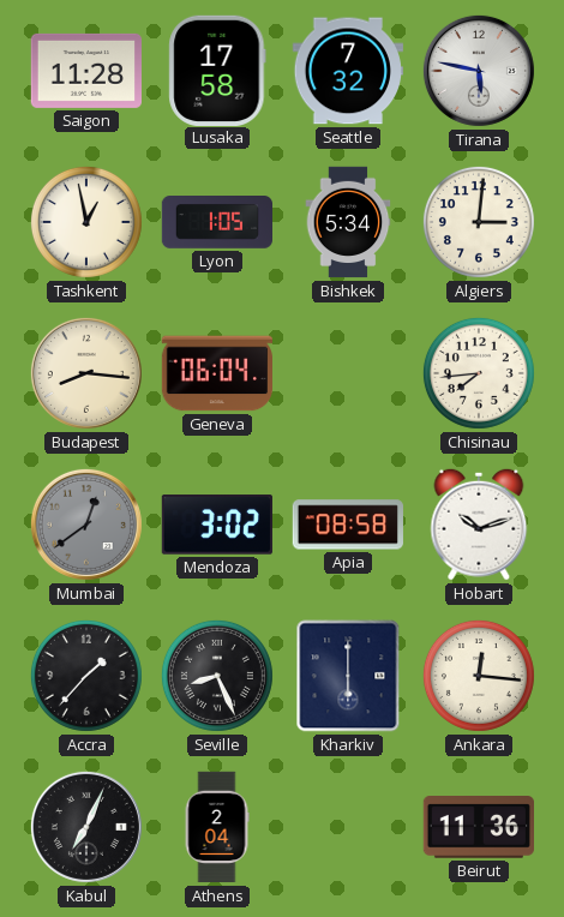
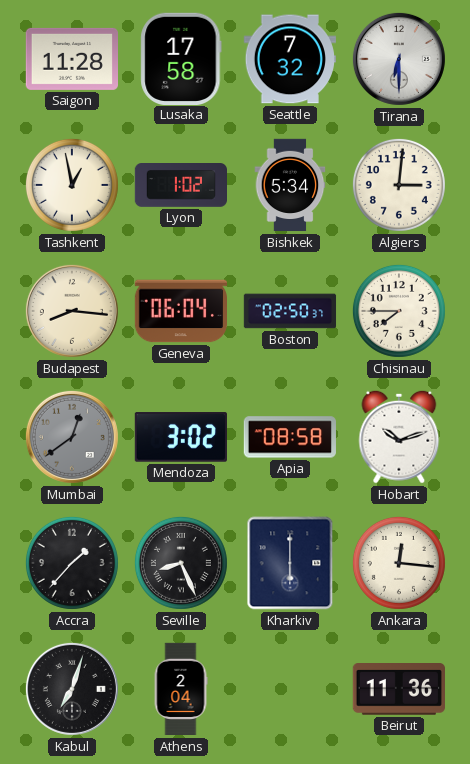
Tirana: 5:47 -> 6:30
Lyon: 1:05 -> 1:02
Boston: none -> 02:50
Chisinau: 7:44 -> 7:45
Kabul: 7:04 -> 7:03
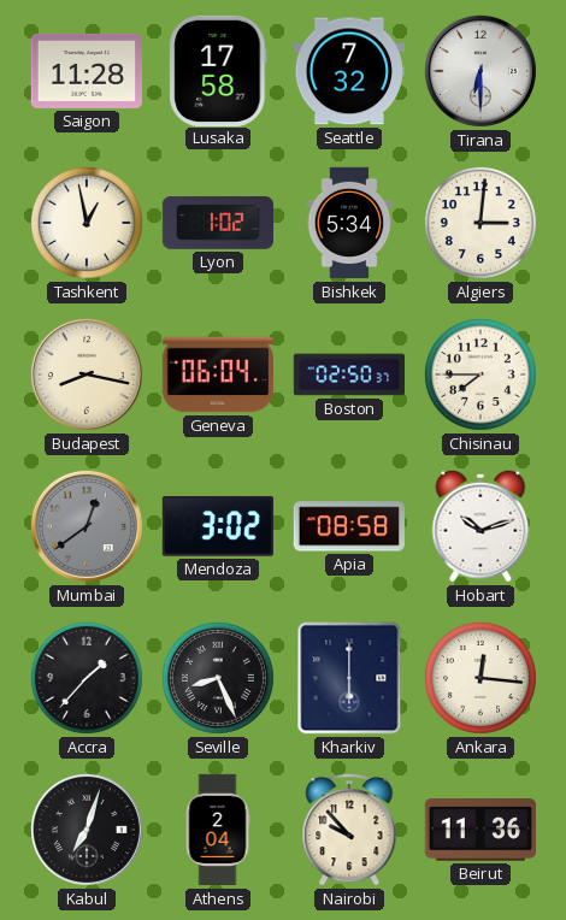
Budapest: 8:16 -> 8:17
Nairobi: none -> 9:53
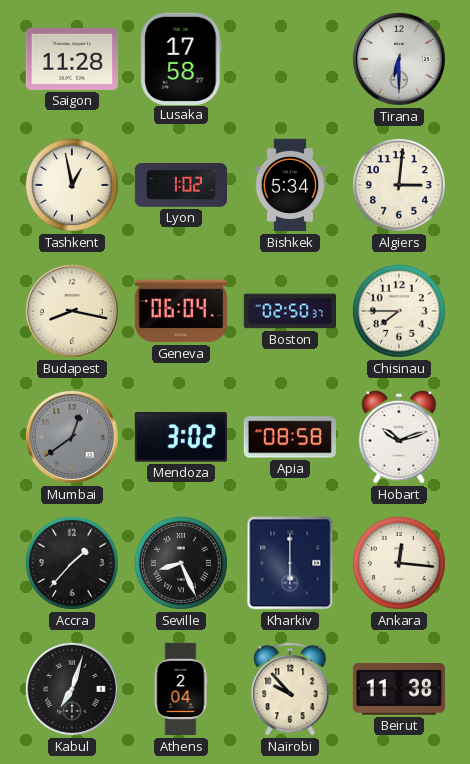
Seattle: 7:32 -> none
Beirut: 11:36 -> 11:38
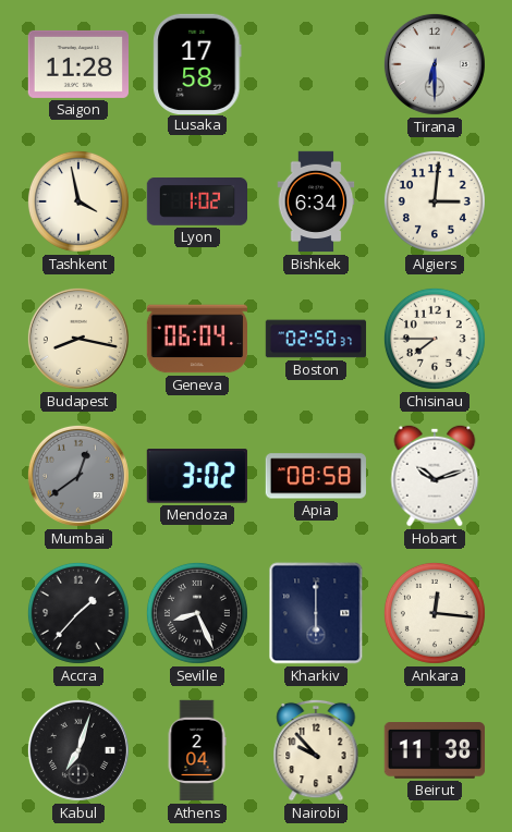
Tashkent: 12:58 -> 3:58
Bishkek: 5:34 -> 6:34
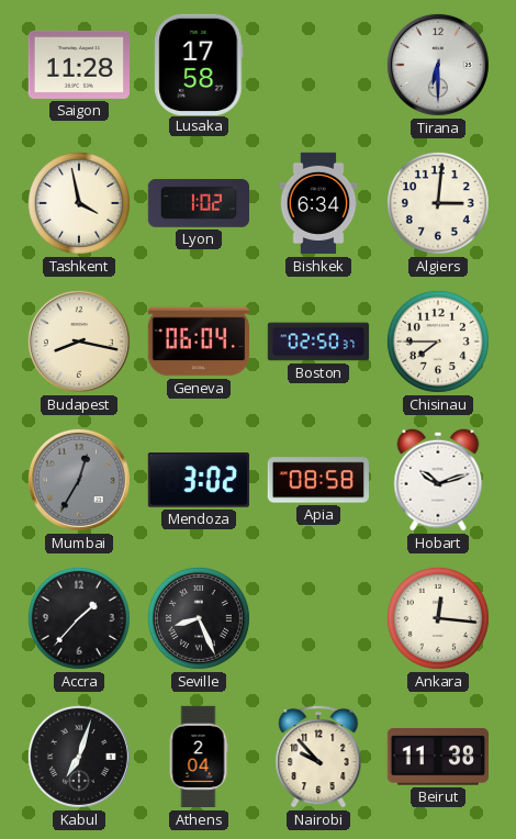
Mumbai: 12:39 -> 12:35
Kharkiv: 6:00 -> none
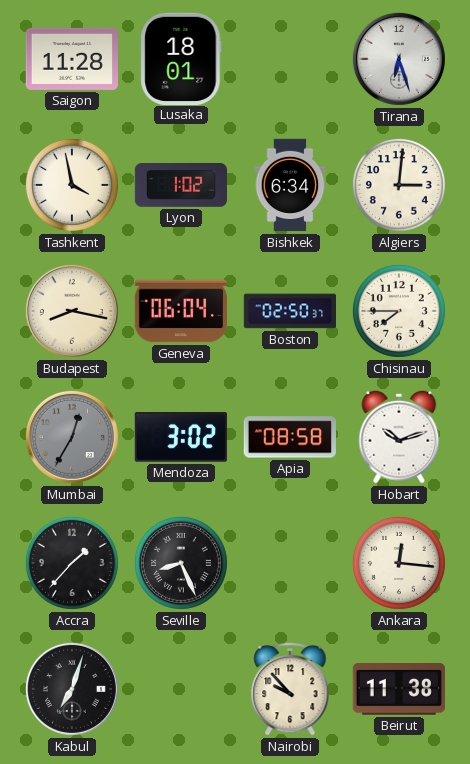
Lusaka: 17:58 -> 18:01
Tirana: 6:30 -> 6:27
Athens: 2:04 -> none
